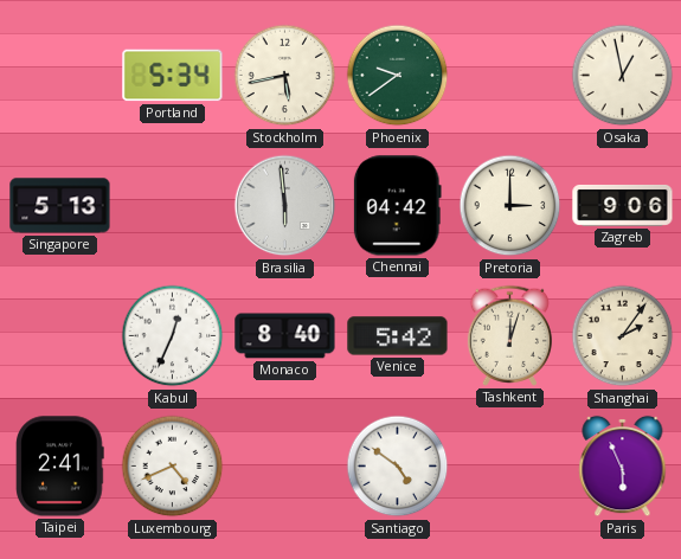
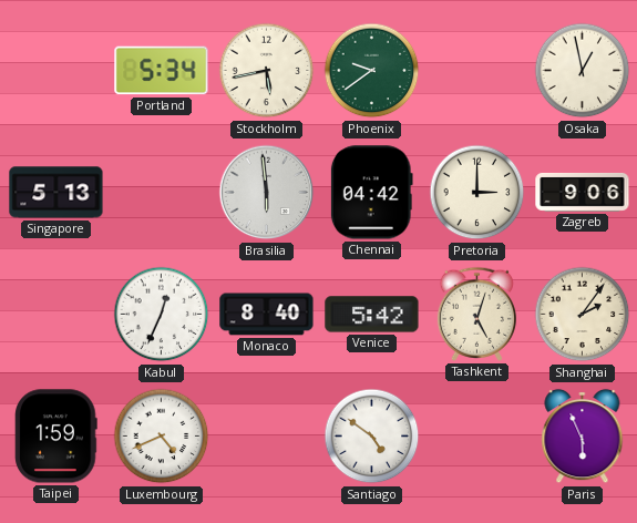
Tashkent: 12:03 -> 5:03
Taipei: 2:41 -> 1:59
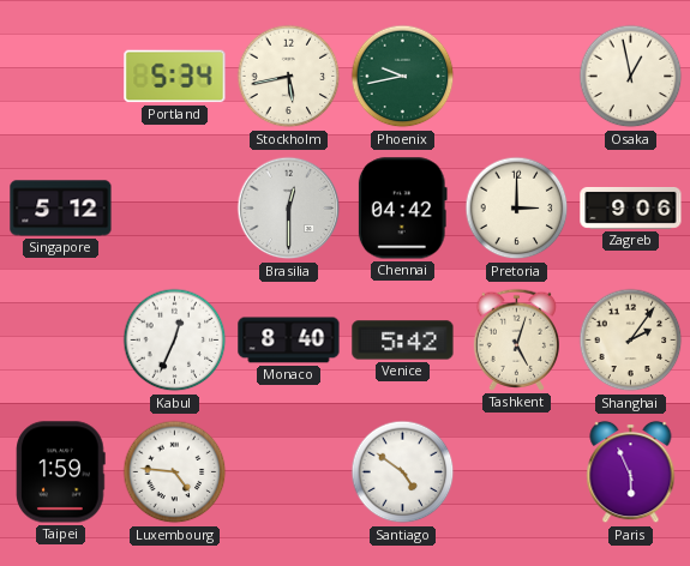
Phoenix: 9:39 -> 9:43
Singapore: 5:13 -> 5:12
Brasilia: 5:59 -> 12:30
Luxembourg: 4:41 -> 4:46
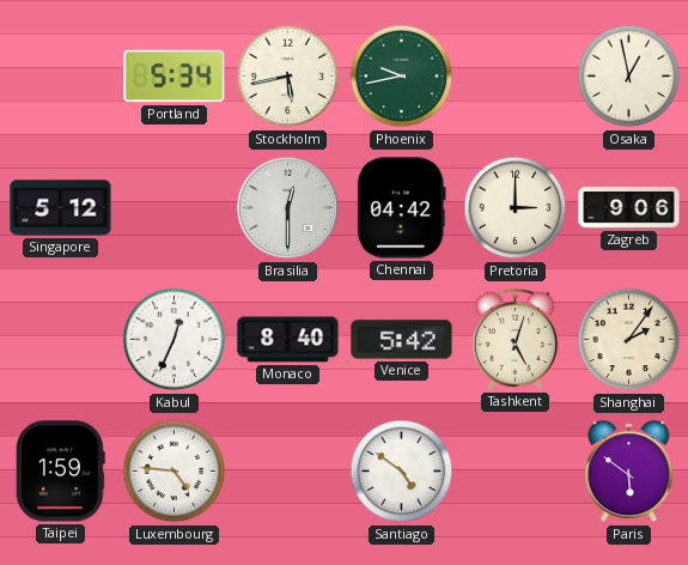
Paris: 5:56 -> 5:51
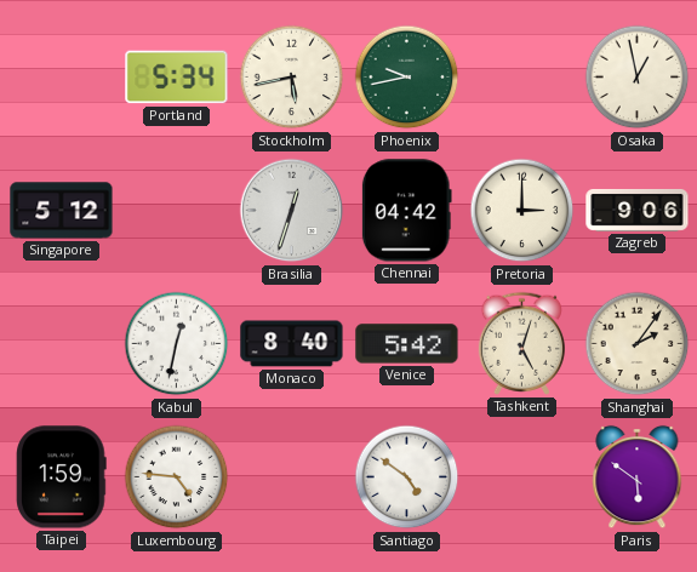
Brasilia: 12:30 -> 12:33
Kabul: 12:34 -> 12:32
